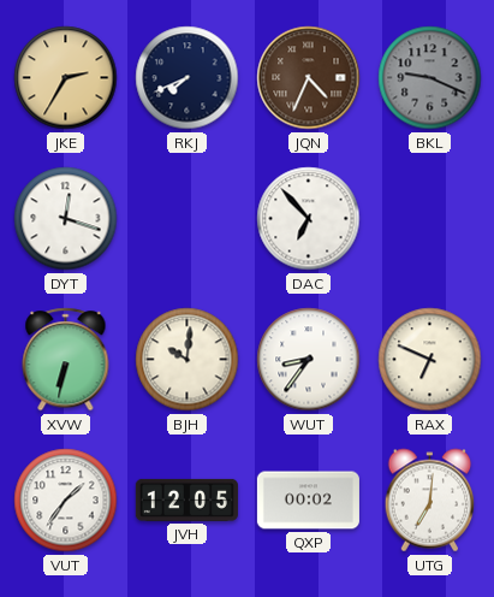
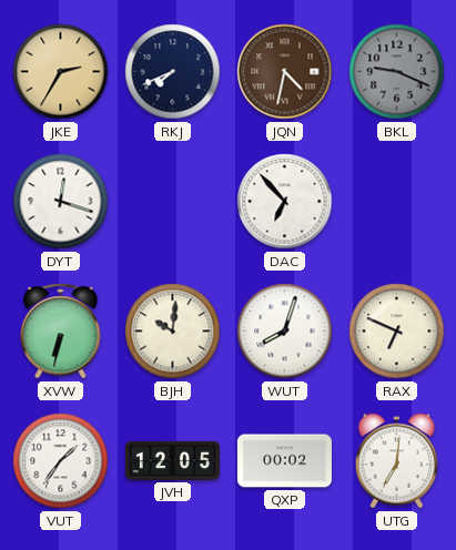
JQN: 4:34 -> 4:32
WUT: 8:36 -> 8:03
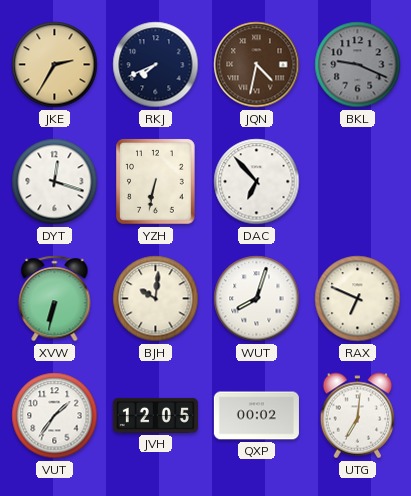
YZH: none -> 6:32
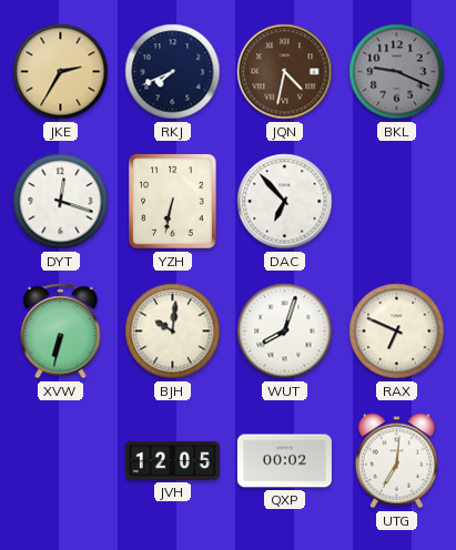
VUT: 1:36 -> none
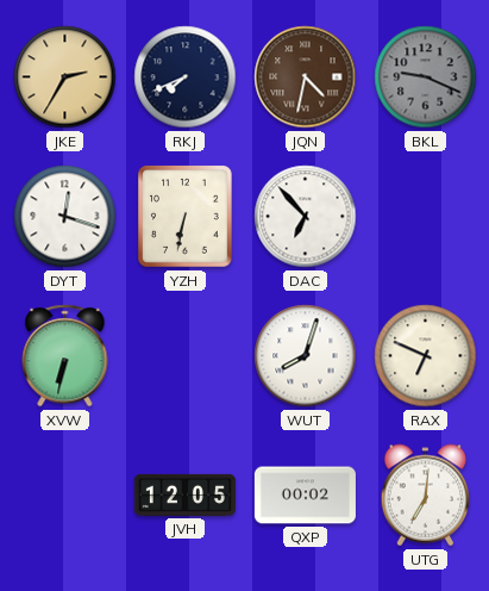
BJH: 10:01 -> none
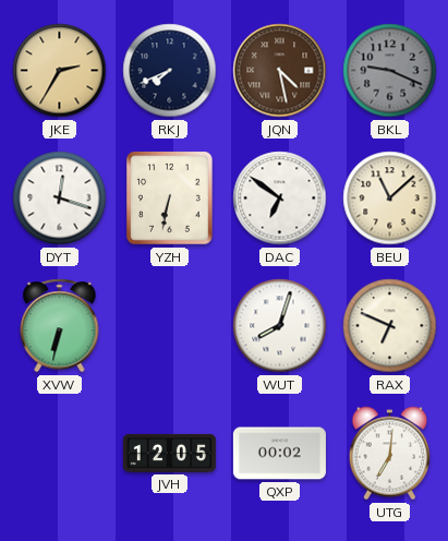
JQN: 4:32 -> 4:28
DAC: 6:53 -> 6:51
BEU: none -> 11:08
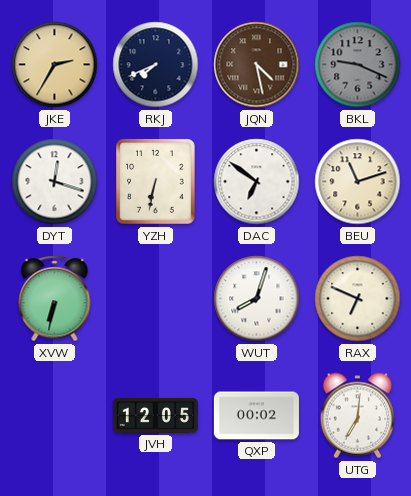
BEU: 11:08 -> 11:12
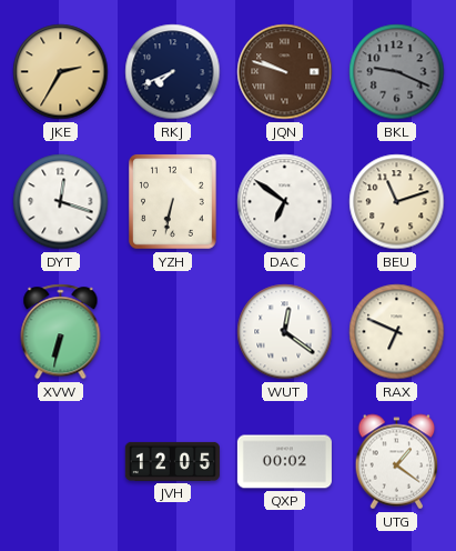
JQN: 4:28 -> 9:48
WUT: 8:03 -> 12:21
UTG: 7:01 -> 1:21
